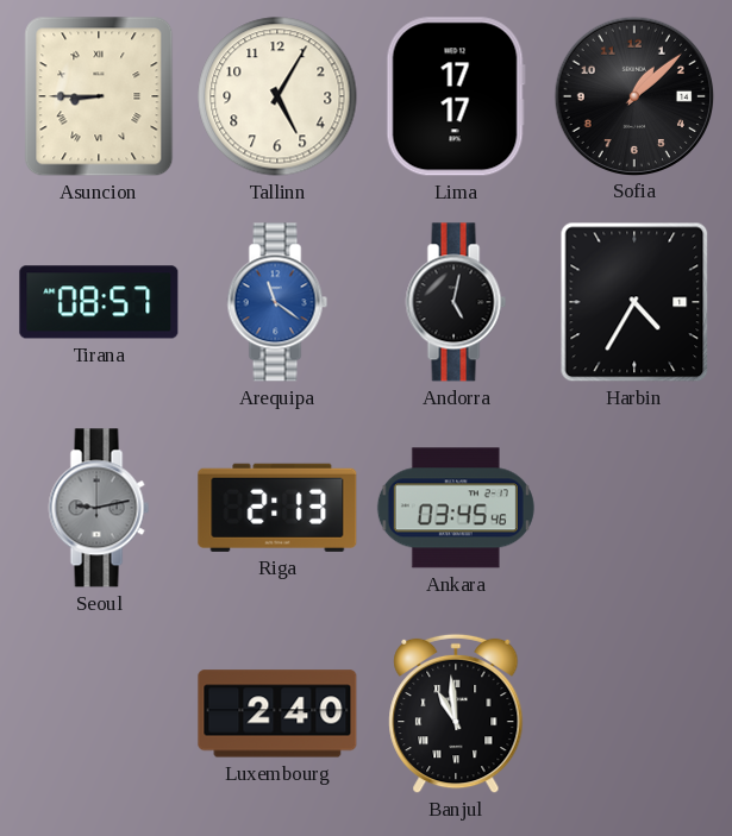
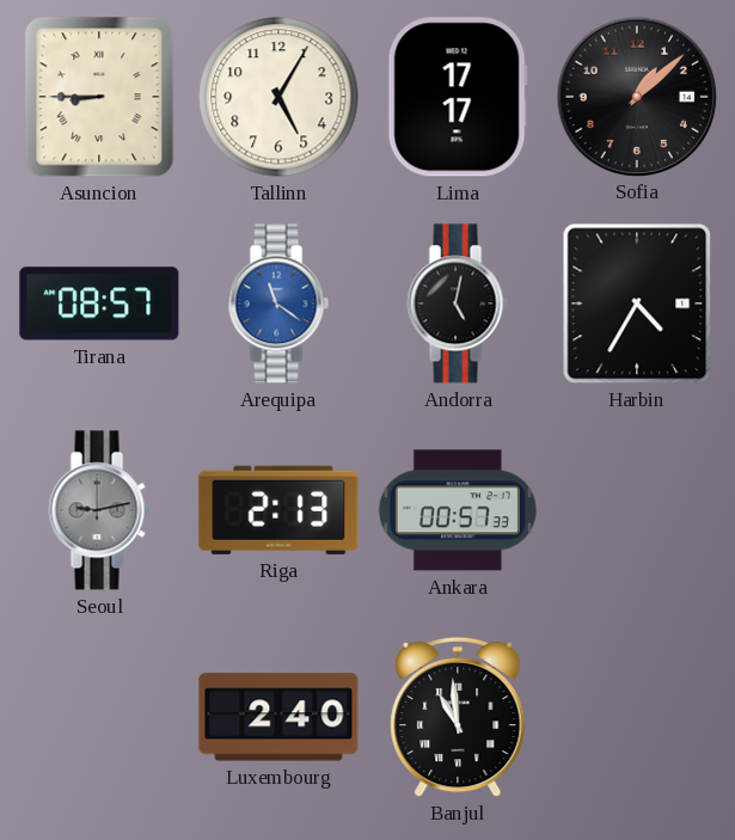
Ankara: 03:45 -> 00:57
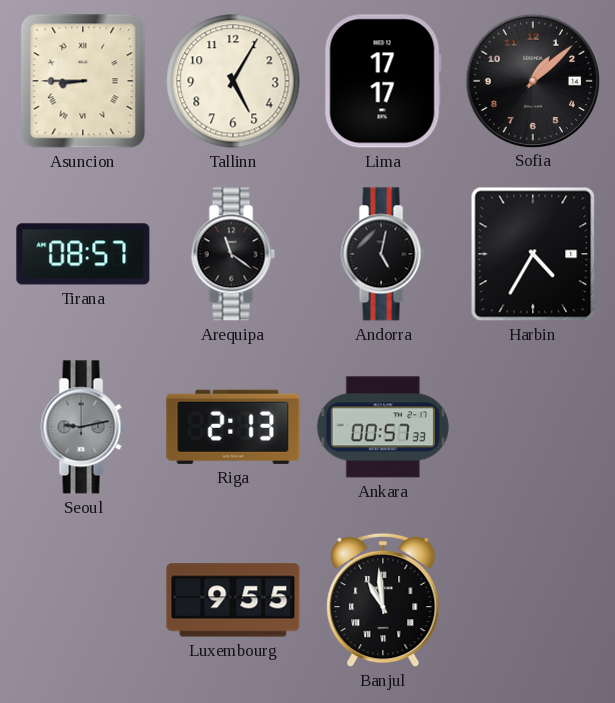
Arequipa dial: blue -> black
Luxembourg: 2:40 -> 9:55
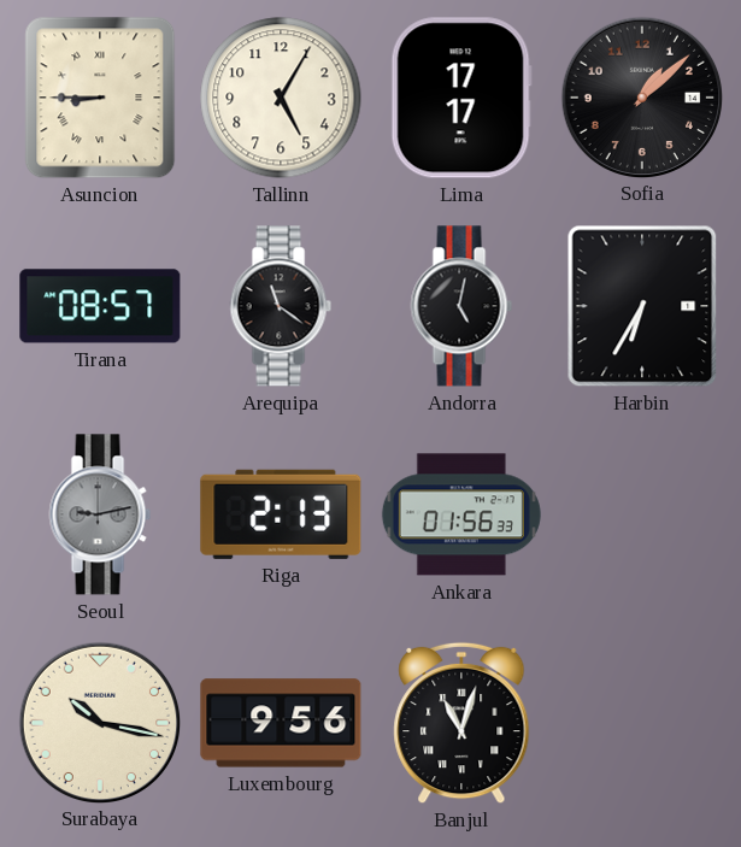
Harbin: 4:35 -> 6:35
Ankara: 00:57 -> 01:56
Surabaya: none -> 10:17
Luxembourg: 9:55 -> 9:56
Banjul: 10:59 -> 11:03
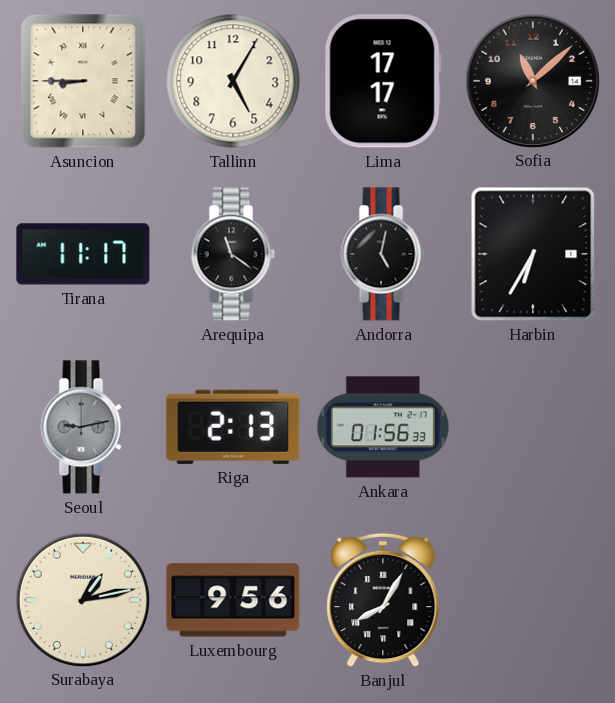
Sofia: 1:08 -> 11:08
Tirana: 08:57 -> 11:17
Surabaya: 10:17 -> 1:13
Banjul: 11:03 -> 8:05
